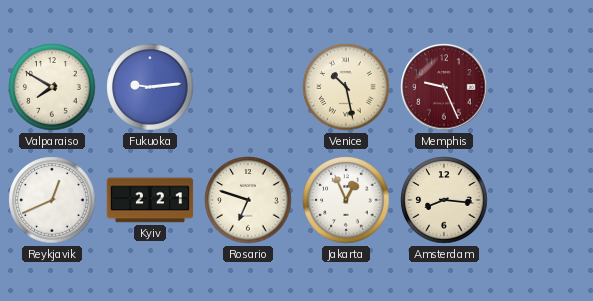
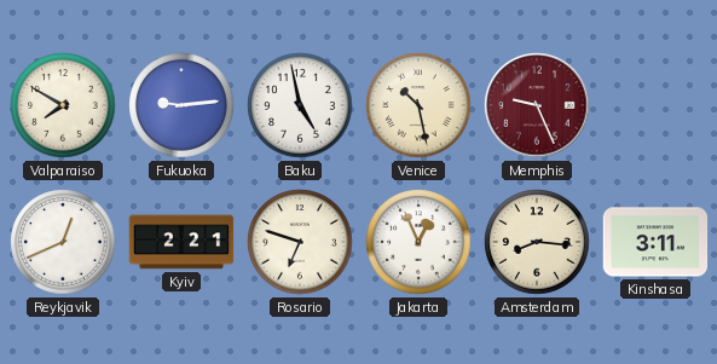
Baku: none -> 4:58
Kinshasa: none -> 3:11
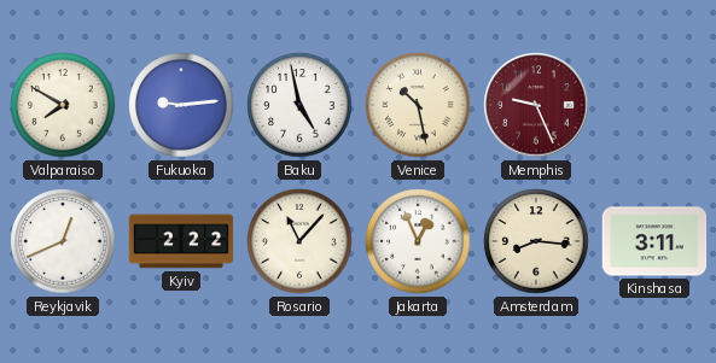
Kyiv: 2:21 -> 2:22
Rosario: 6:48 -> 11:07
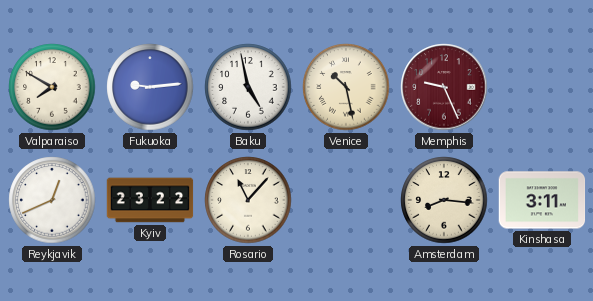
Kyiv: 2:22 -> 23:22
Jakarta: 12:56 -> none
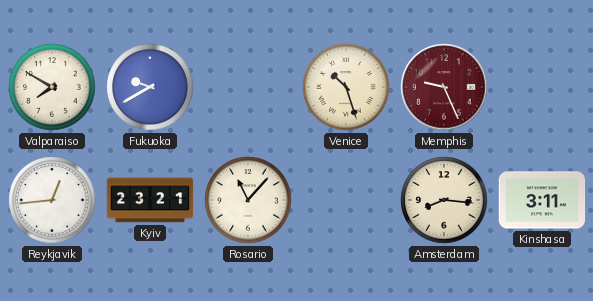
Fukuoka: 9:14 -> 9:40
Baku: 4:58 -> none
Venice: 10:28 -> 10:27
Reykjavik: 12:41 -> 12:44
Kyiv: 23:22 -> 23:21
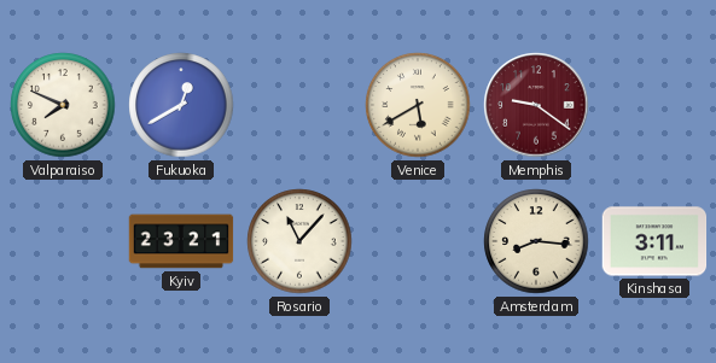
Valparaiso: 7:50 -> 7:49
Fukuoka: 9:40 -> 12:40
Venice: 10:27 -> 5:40
Memphis: 9:26 -> 9:21
Reykjavik: 12:44 -> none
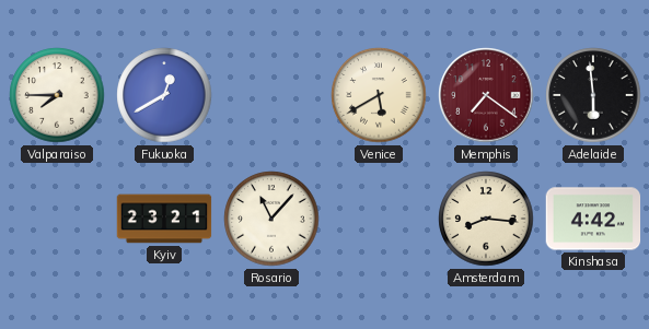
Valparaiso: 7:49 -> 7:45
Memphis: 9:21 -> 7:21
Adelaide: none -> 5:59
Kinshasa: 3:11 -> 4:42
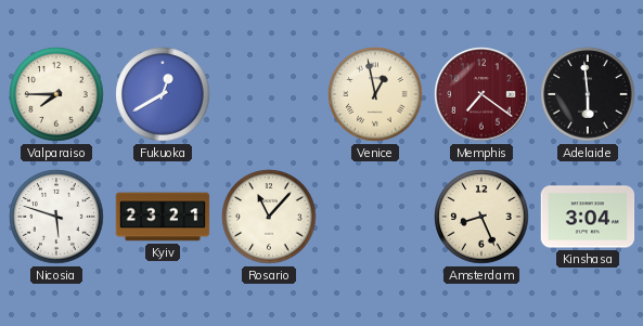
Venice: 5:40 -> 12:58
Nicosia: none -> 5:48
Amsterdam: 8:16 -> 8:26
Kinshasa: 4:42 -> 3:04
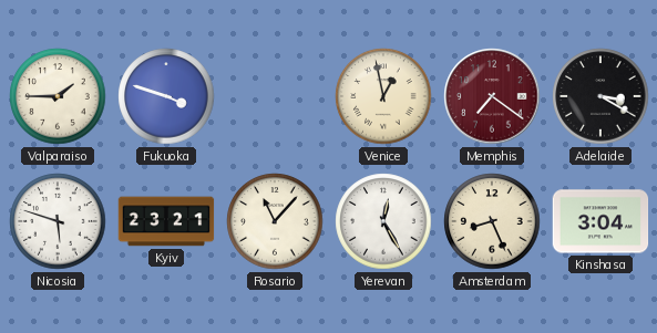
Valparaiso: 7:45 -> 1:45
Fukuoka: 12:40 -> 3:48
Adelaide: 5:59 -> 3:20
Yerevan: none -> 12:25
